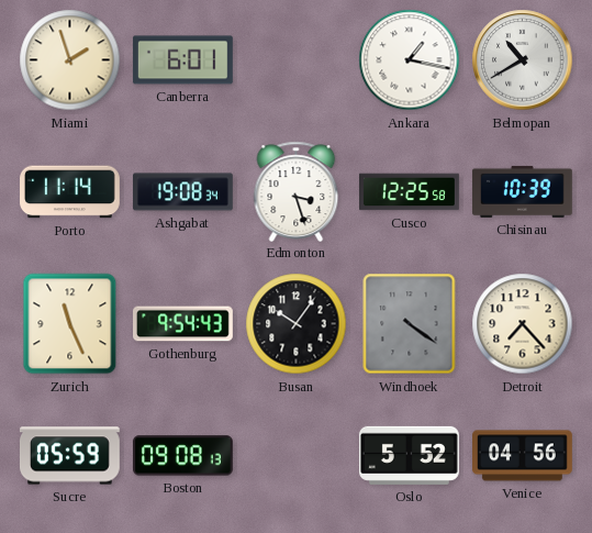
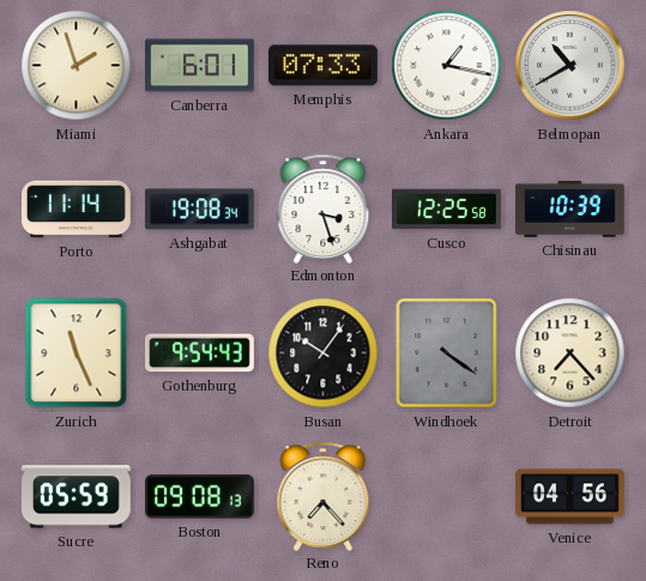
Memphis: none -> 07:33
Reno: none -> 7:23
Oslo: 5:52 -> none
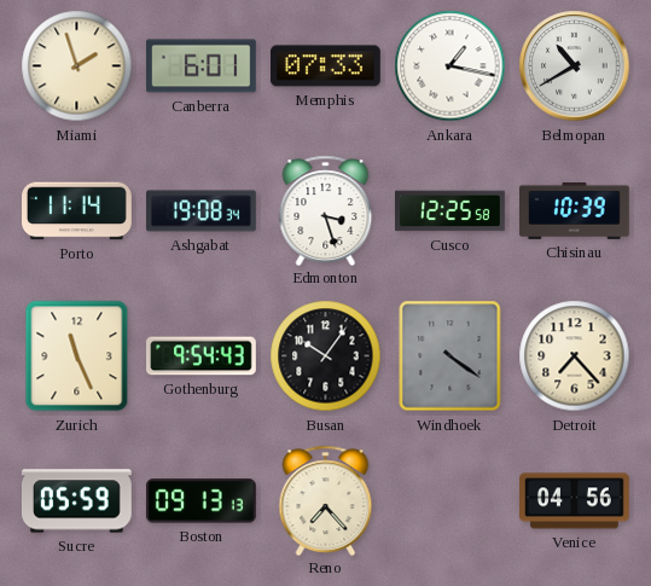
Boston: 09:08 -> 09:13
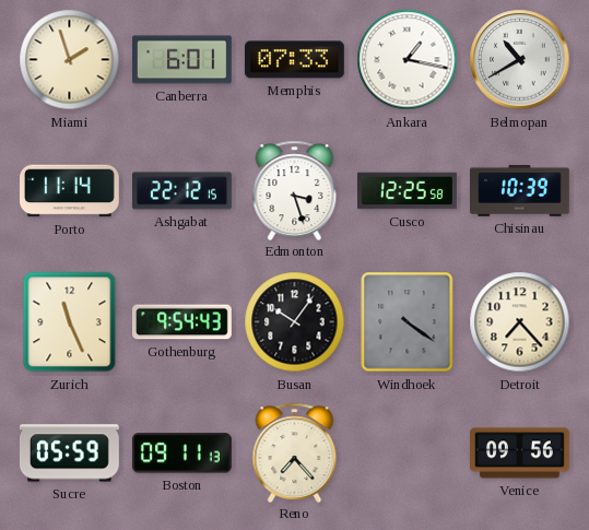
Ashgabat: 19:08 -> 22:12
Boston: 09:13 -> 09:11
Venice: 04:56 -> 09:56
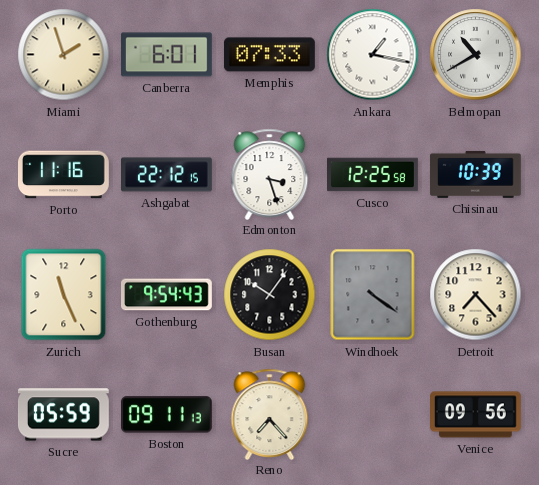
Porto: 11:14 -> 11:16
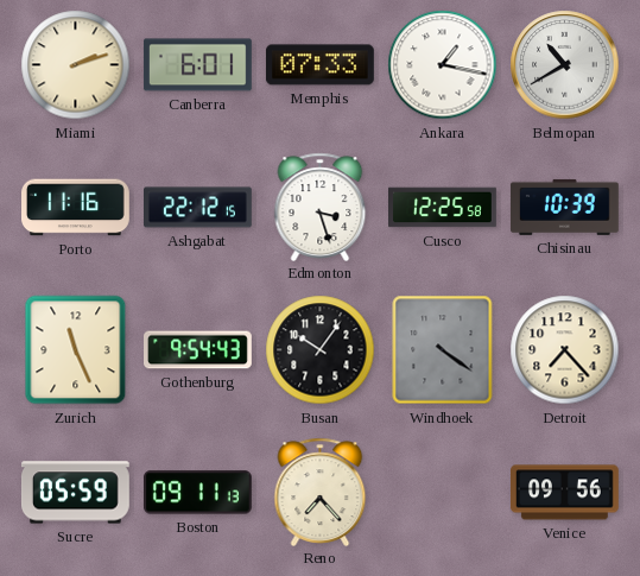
Miami: 1:57 -> 2:12
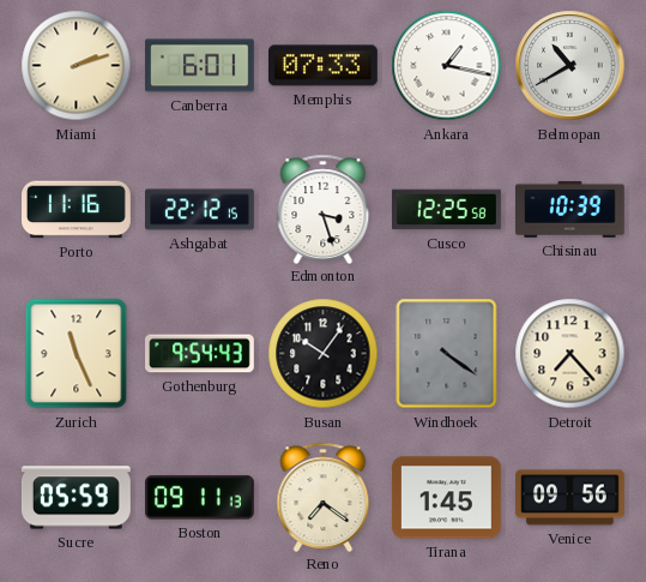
Reno: 7:23 -> 7:21
Tirana: none -> 1:45
